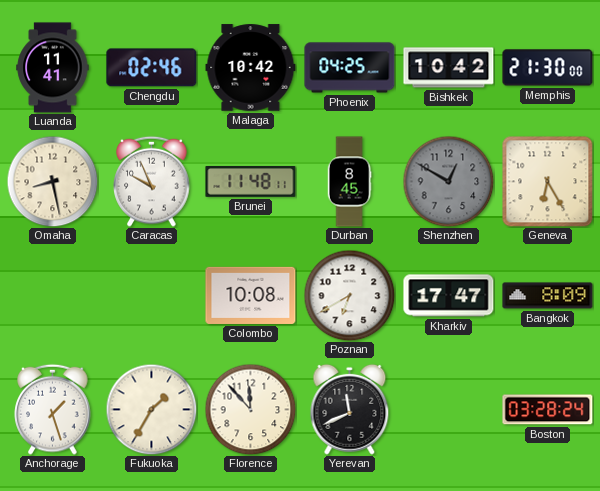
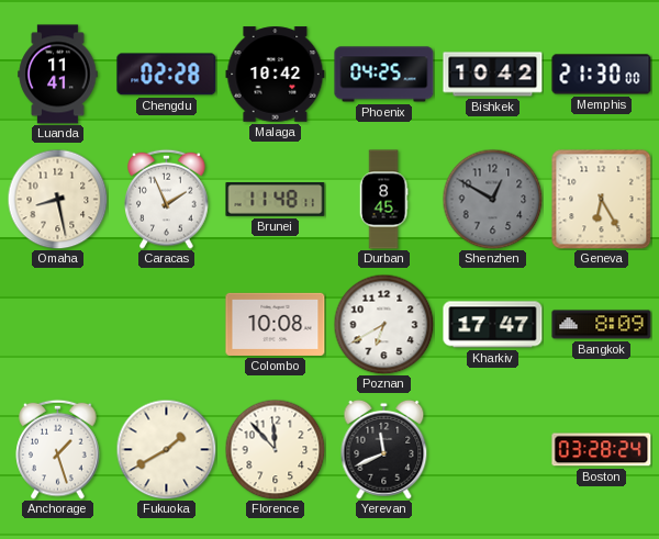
Chengdu: 02:46 -> 02:28
Caracas: 9:56 -> 1:56
Fukuoka: 1:35 -> 1:40
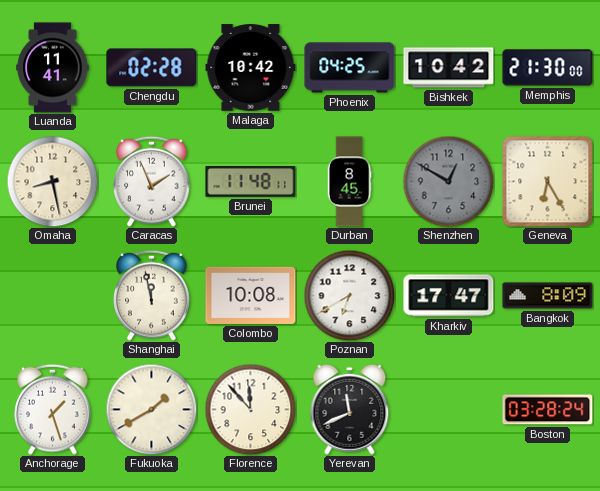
Shanghai: none -> 11:58
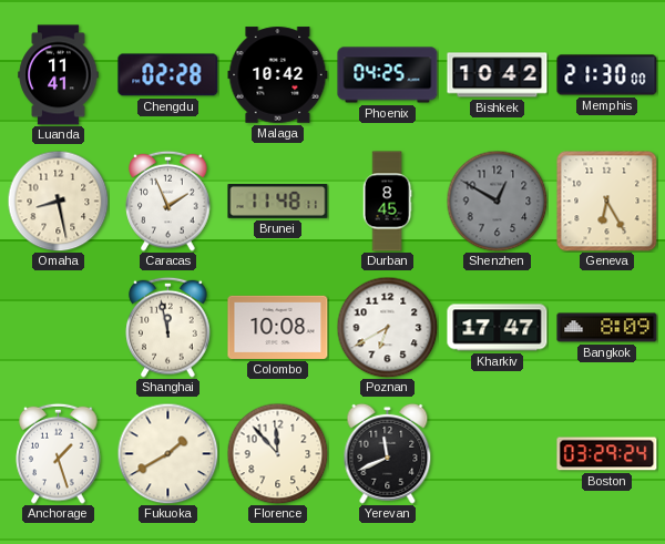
Boston: 03:28 -> 03:29
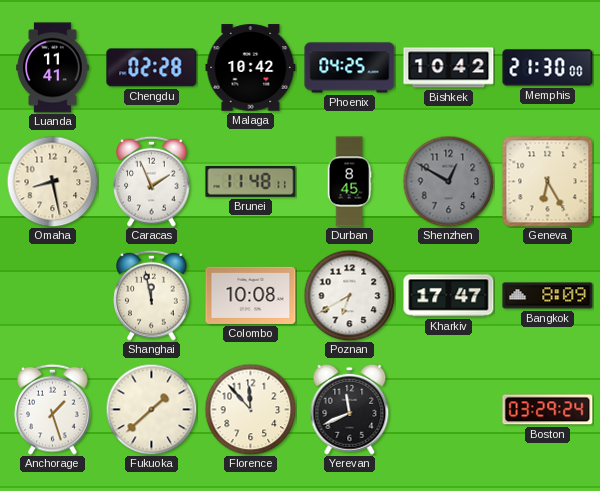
Fukuoka: 1:40 -> 1:38
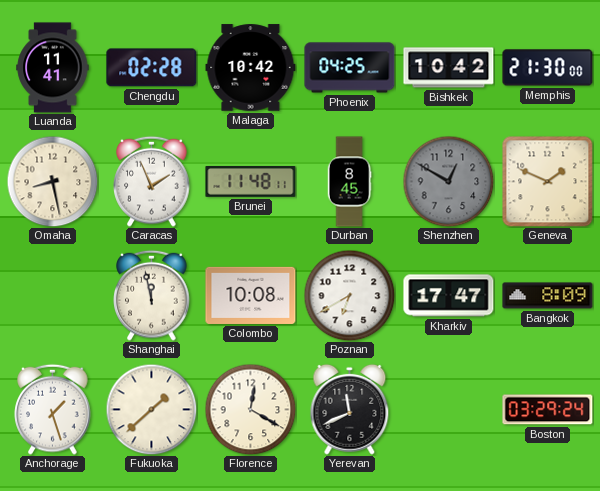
Geneva: 6:25 -> 1:49
Florence: 11:53 -> 12:20
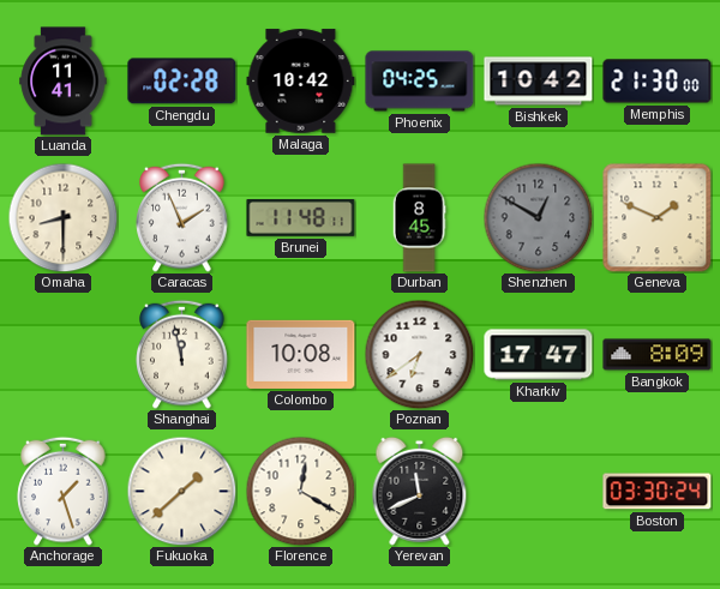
Omaha: 8:28 -> 8:30
Poznan: 6:40 -> 6:39
Boston: 03:29 -> 03:30
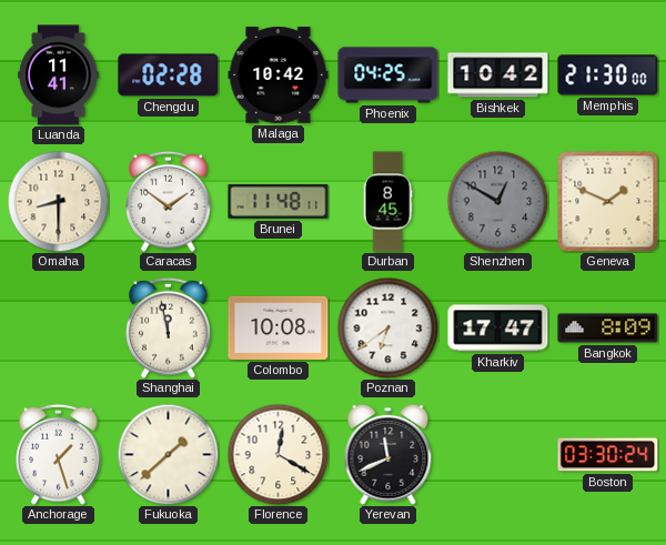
Caracas: 1:56 -> 1:51
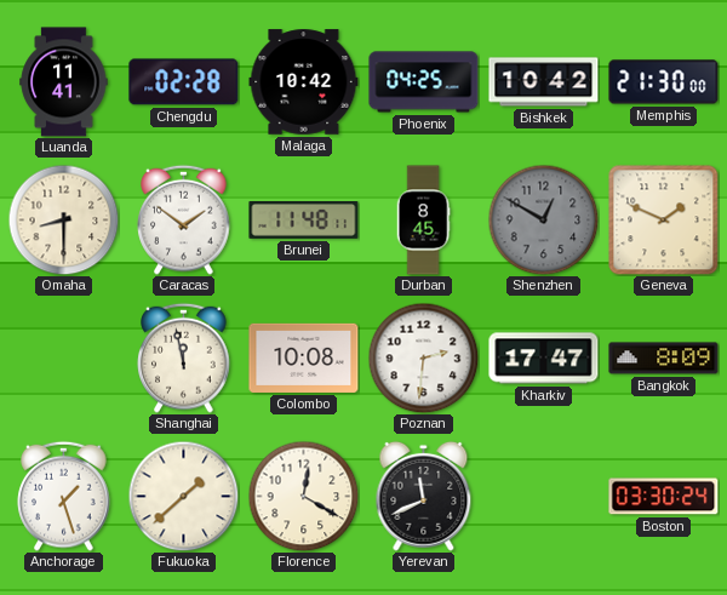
Poznan: 6:39 -> 2:31
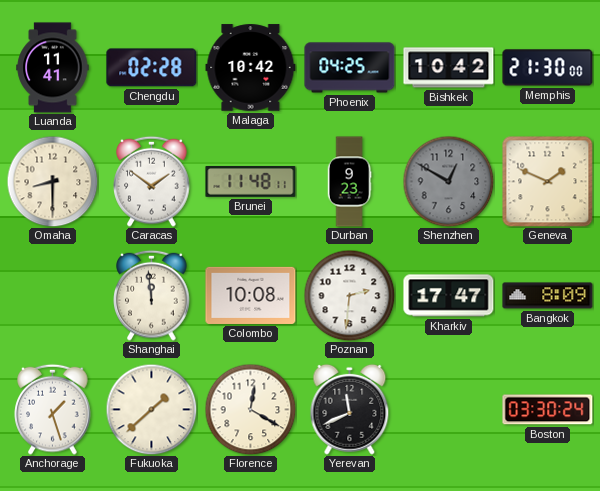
Durban: 8:45 -> 9:23
Shanghai: 11:58 -> 11:59
